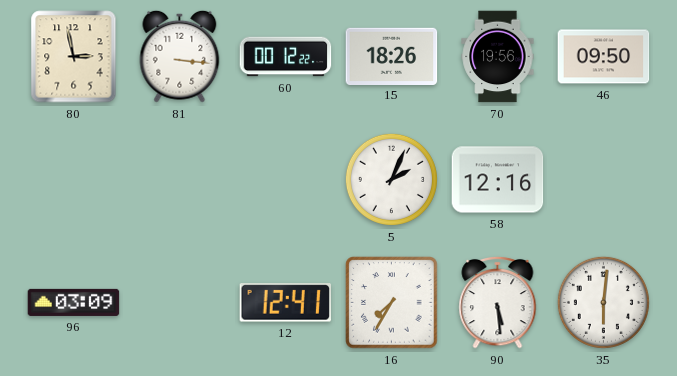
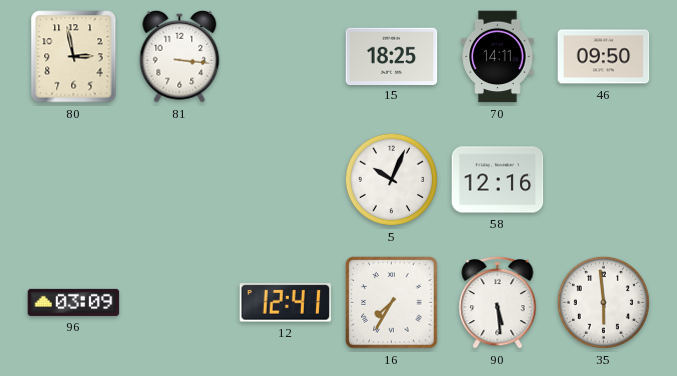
60: 00:12 -> none
15: 18:26 -> 18:25
70: 19:56 -> 14:11
5: 2:04 -> 10:04
35: 6:01 -> 5:59
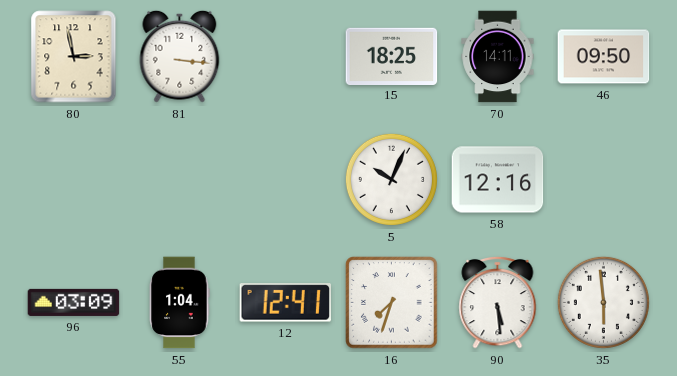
55: none -> 1:04
16: 7:35 -> 7:33
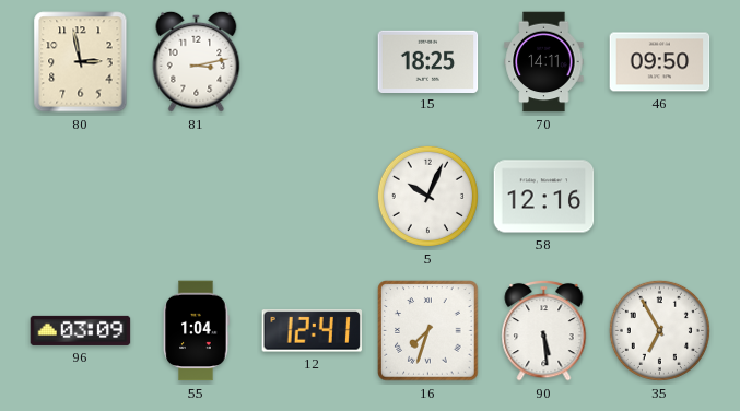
81: 3:16 -> 3:13
35: 5:59 -> 6:55
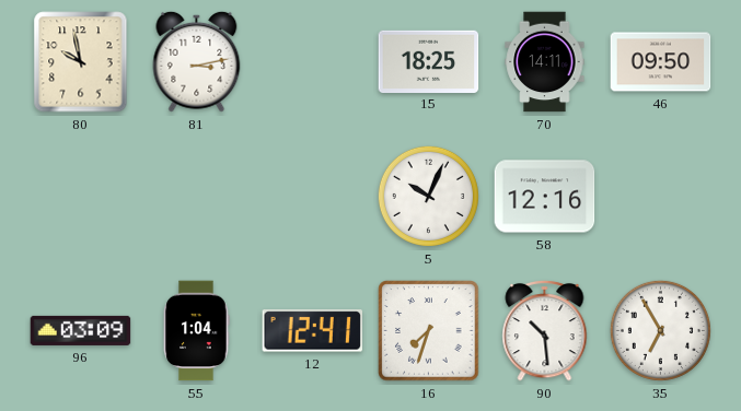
80: 2:58 -> 9:58
90: 5:29 -> 10:29
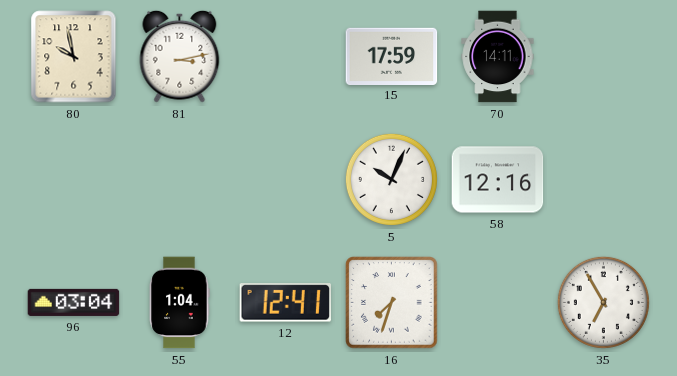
15: 18:25 -> 17:59
46: 09:50 -> none
96: 03:09 -> 03:04
90: 10:29 -> none
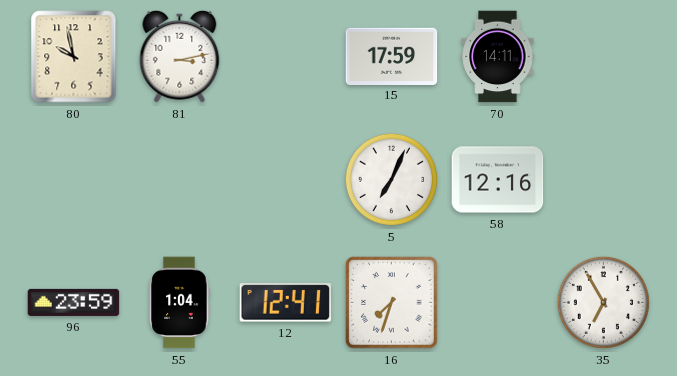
5: 10:04 -> 7:04
96: 03:04 -> 23:59
